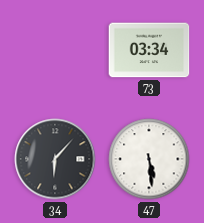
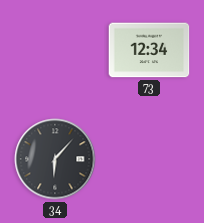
73: 03:34 -> 12:34
47: 5:29 -> none
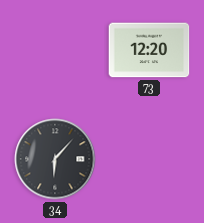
73: 12:34 -> 12:20
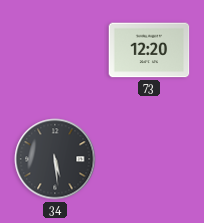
34: 6:07 -> 5:29
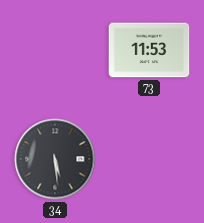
73: 12:20 -> 11:53
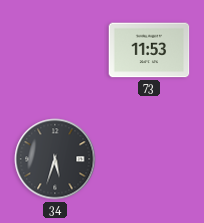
34: 5:29 -> 5:33
